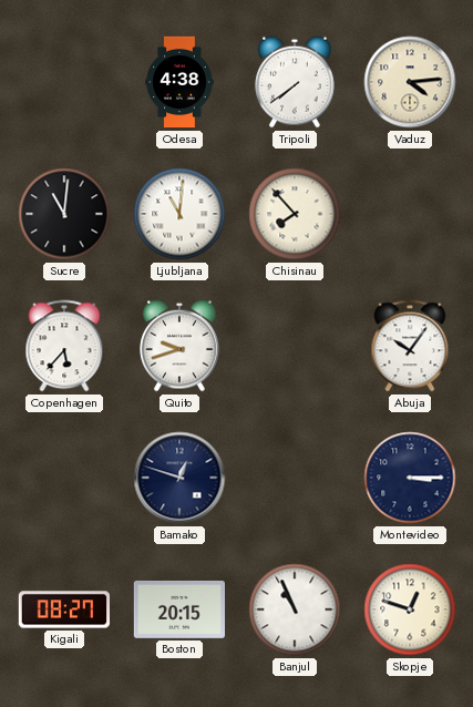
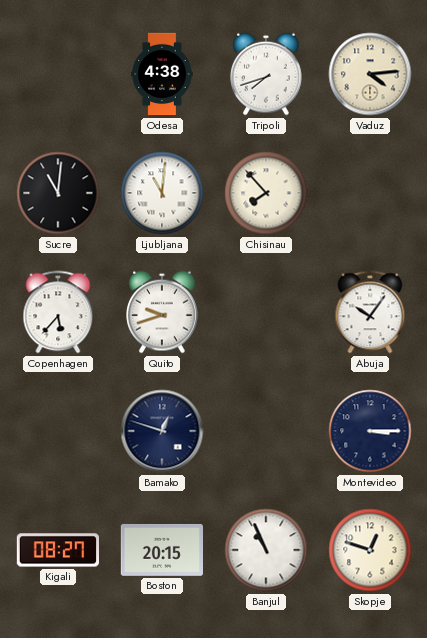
Tripoli: 7:39 -> 7:42
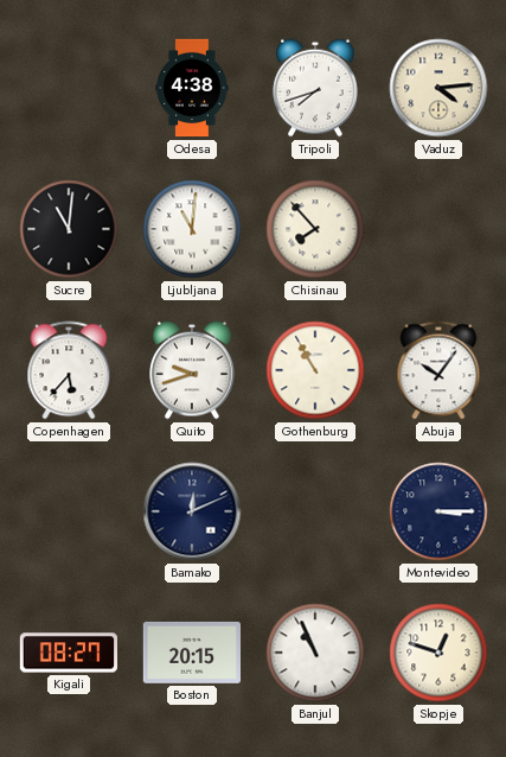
Gothenburg: none -> 10:55
Bamako: 12:48 -> 12:11
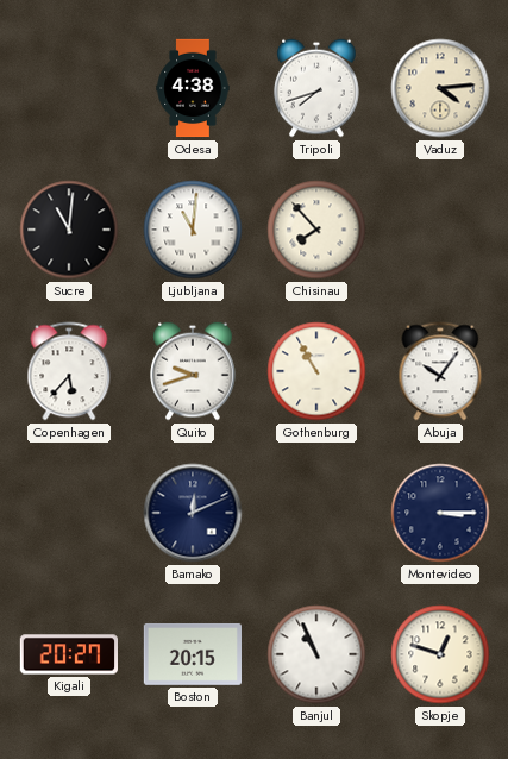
Kigali: 08:27 -> 20:27
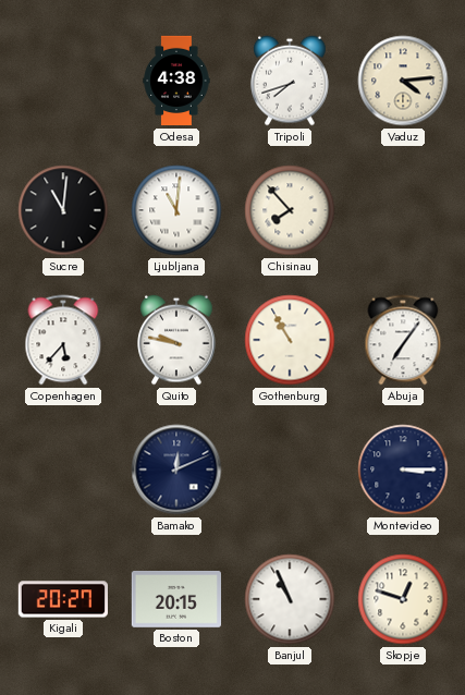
Quito: 9:42 -> 9:47
Abuja: 10:06 -> 7:06
